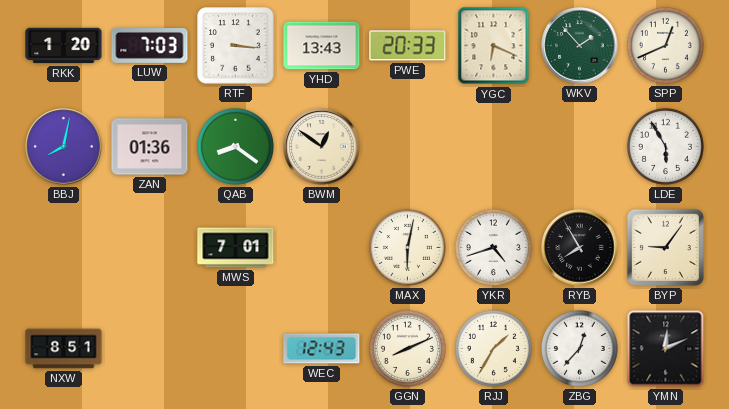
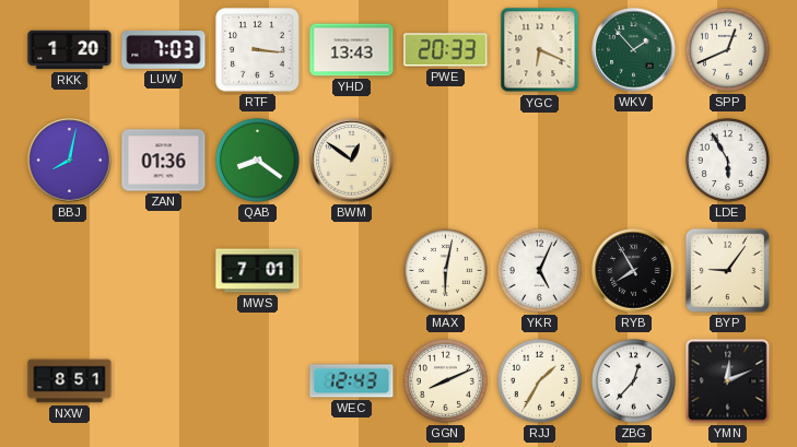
YKR: 4:42 -> 5:04
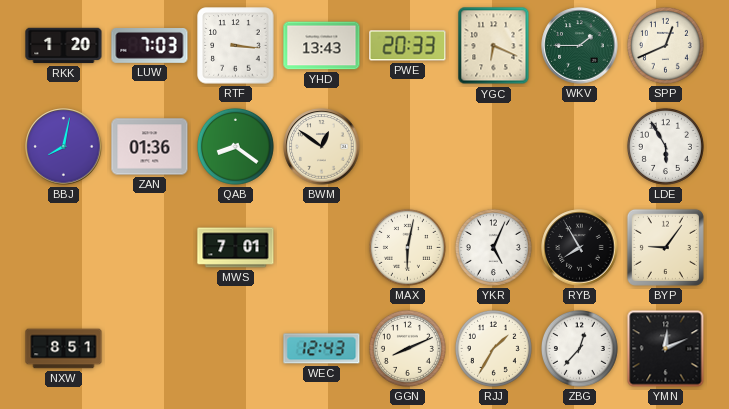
WKV: 1:53 -> 1:45
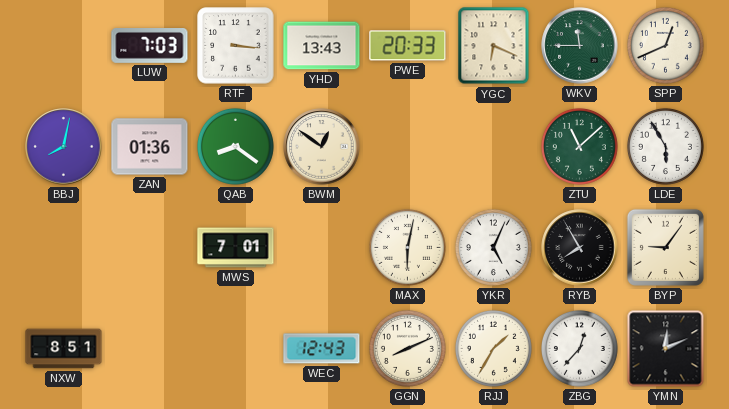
RKK: 1:20 -> none
WKV: 1:45 -> 11:45
ZTU: none -> 11:08
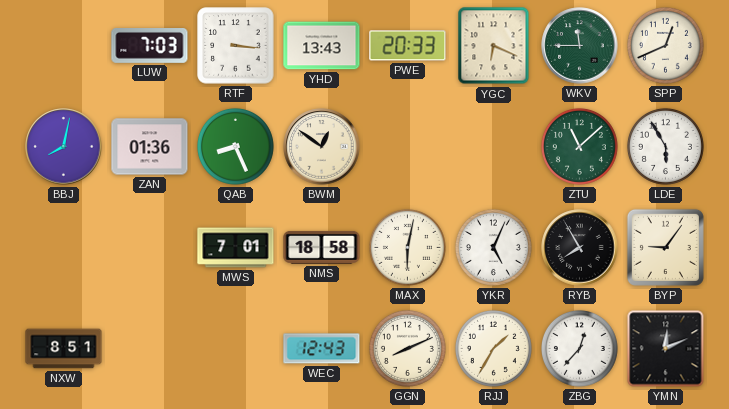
QAB: 8:21 -> 8:26
NMS: none -> 18:58
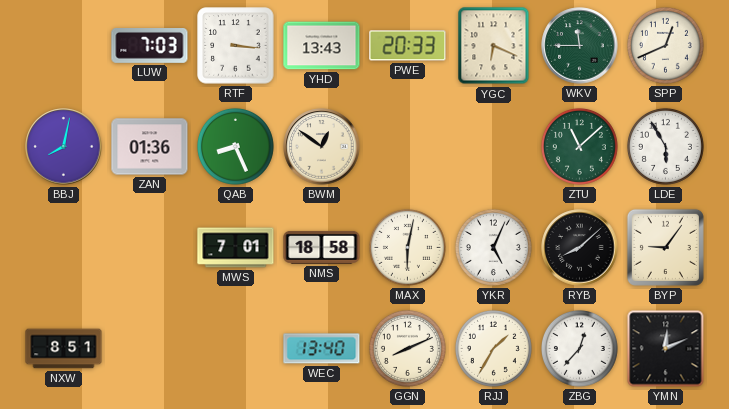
RYB: 7:55 -> 8:08
WEC: 12:43 -> 13:40
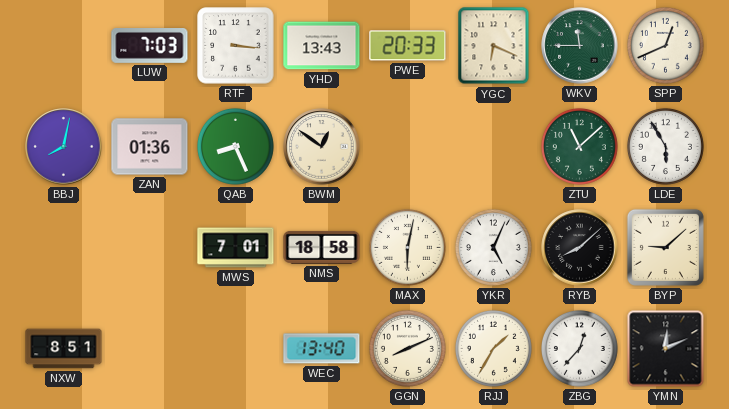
BYP: 9:06 -> 9:08
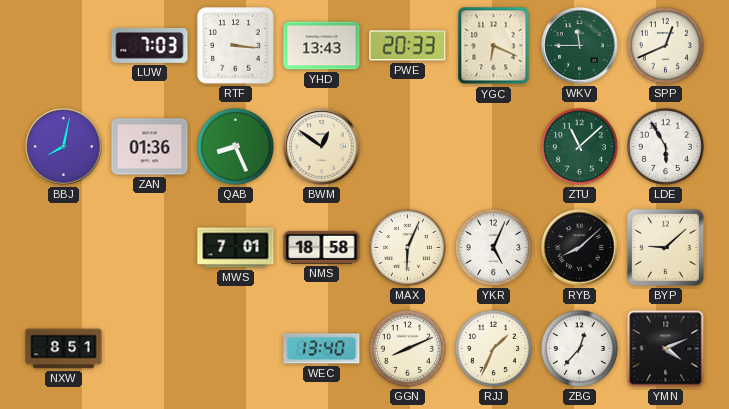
MAX: 6:02 -> 6:04
RJJ: 1:35 -> 1:34
YMN: 12:11 -> 4:11
